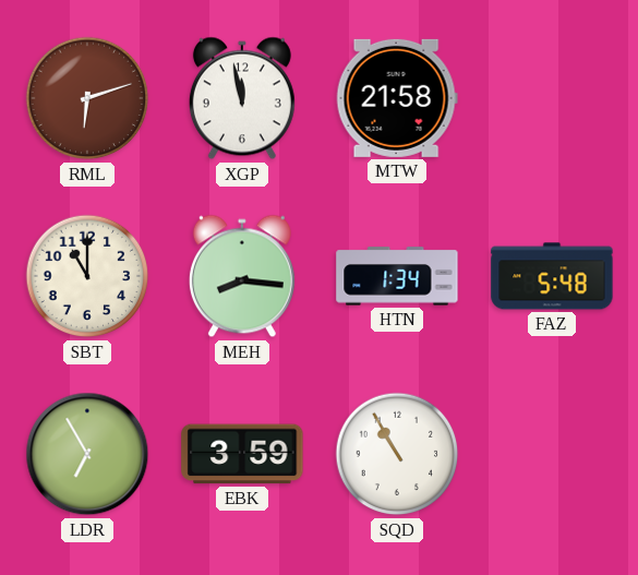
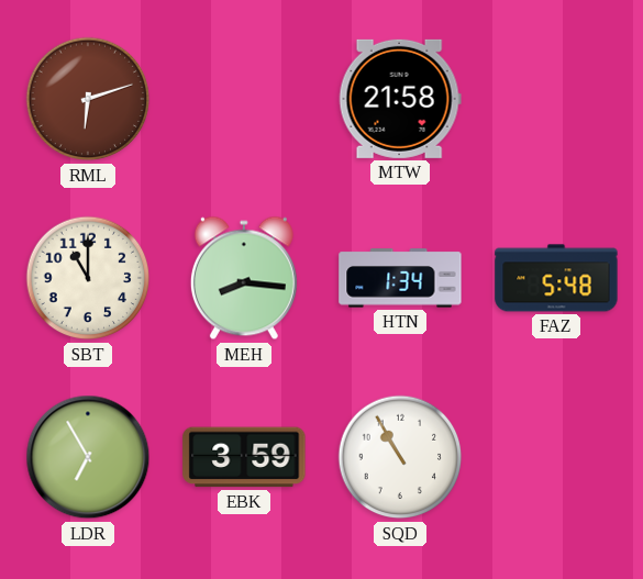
XGP: 11:58 -> none
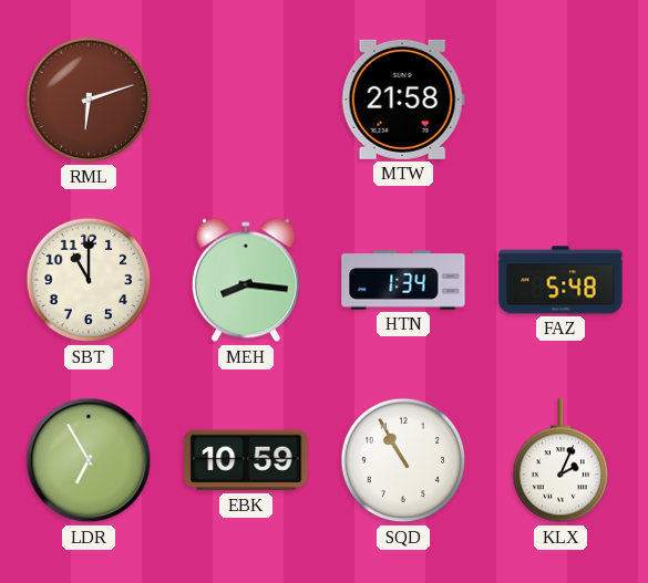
EBK: 3:59 -> 10:59
KLX: none -> 2:04
